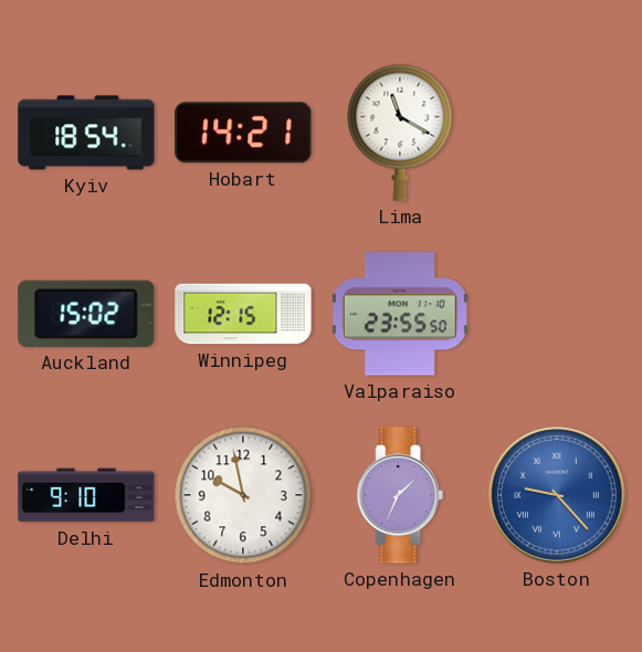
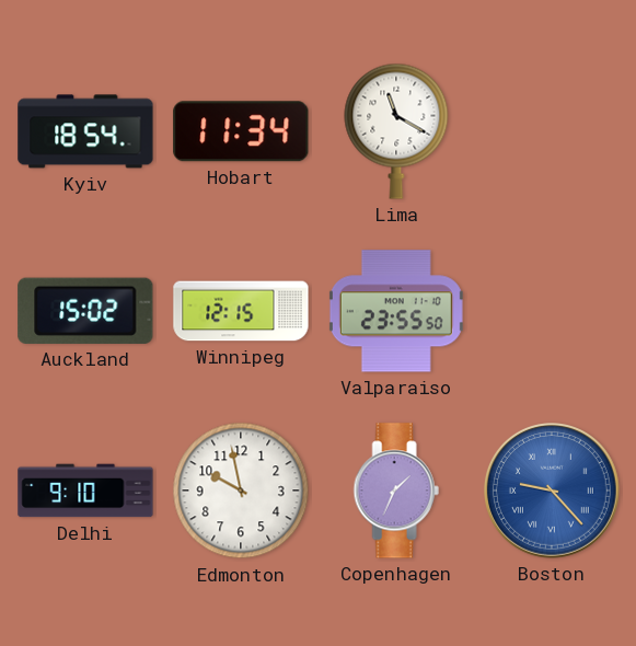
Hobart: 14:21 -> 11:34
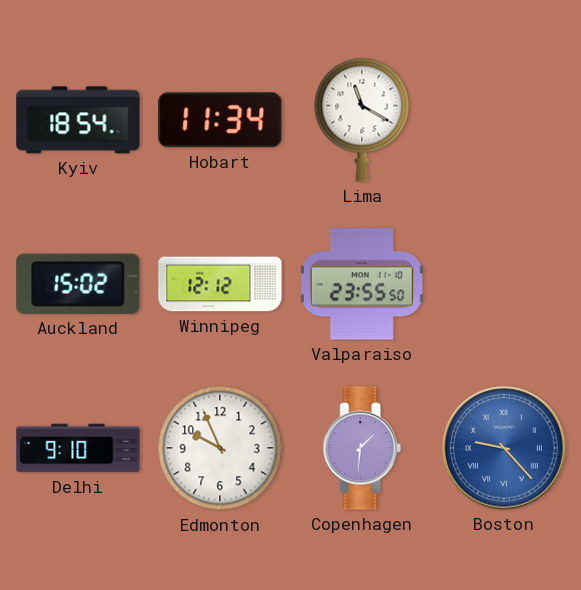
Winnipeg: 12:15 -> 12:12
Edmonton: 9:58 -> 9:56
Copenhagen: 1:34 -> 1:31
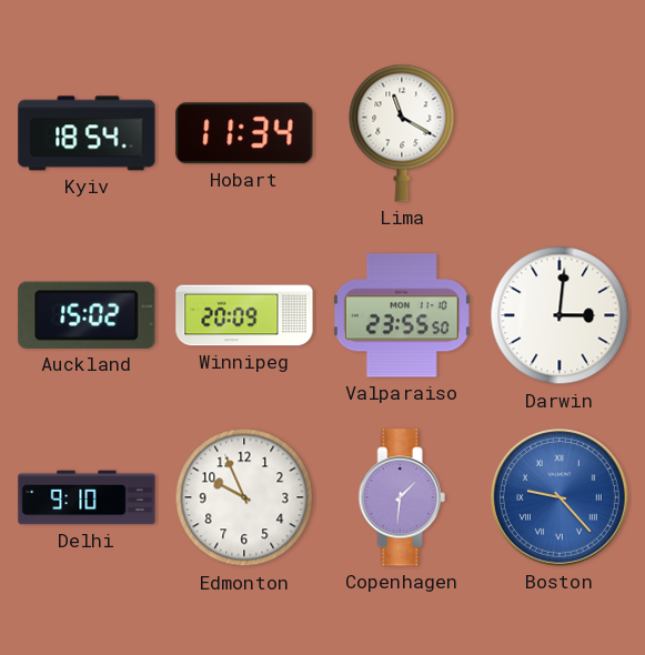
Winnipeg: 12:12 -> 20:09
Darwin: none -> 3:01
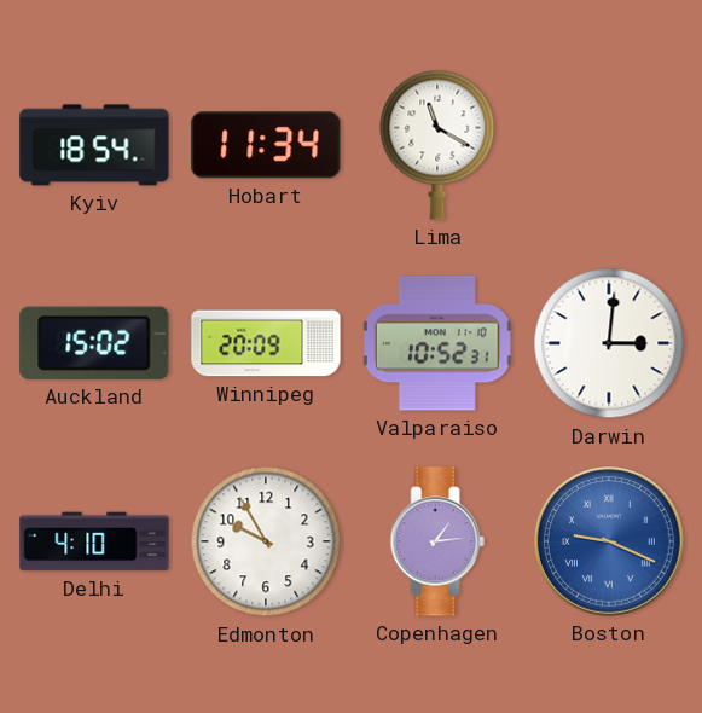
Valparaiso: 23:55 -> 10:52
Delhi: 9:10 -> 4:10
Edmonton: 9:56 -> 9:55
Copenhagen: 1:31 -> 1:14
Boston: 9:23 -> 9:19
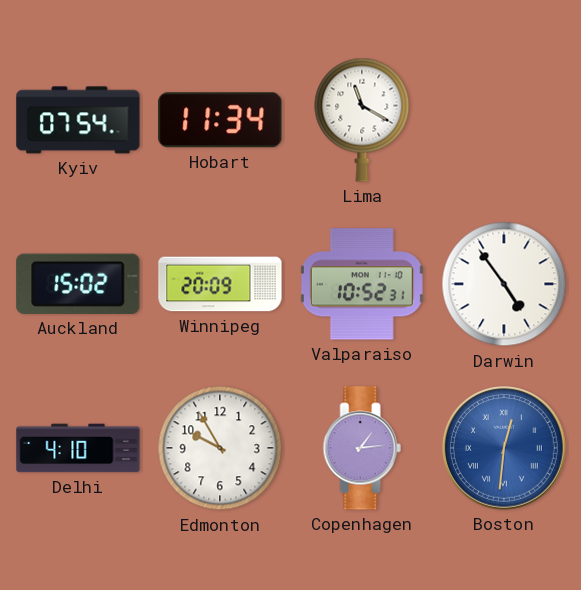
Kyiv: 18:54 -> 07:54
Darwin: 3:01 -> 4:54
Boston: 9:19 -> 12:31
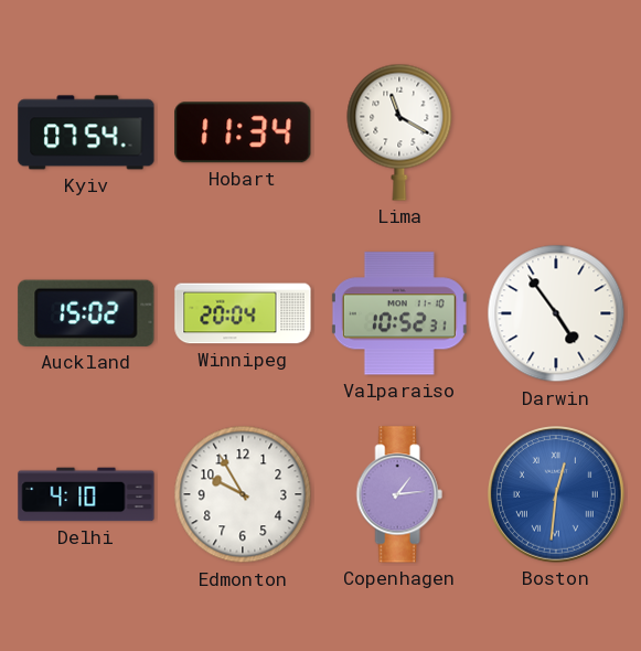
Winnipeg: 20:09 -> 20:04
